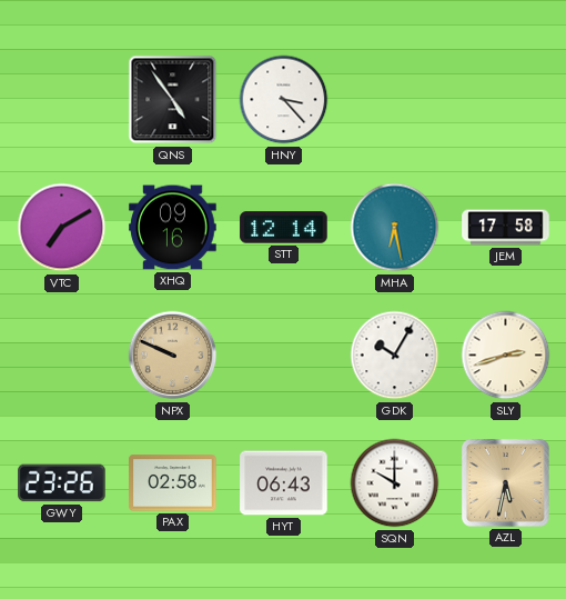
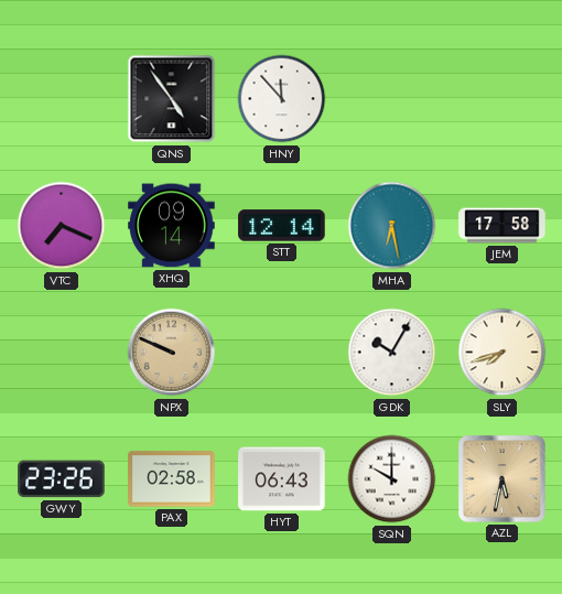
HNY: 3:23 -> 11:53
VTC: 7:10 -> 7:19
XHQ: 09:16 -> 09:14
SLY: 2:42 -> 7:42
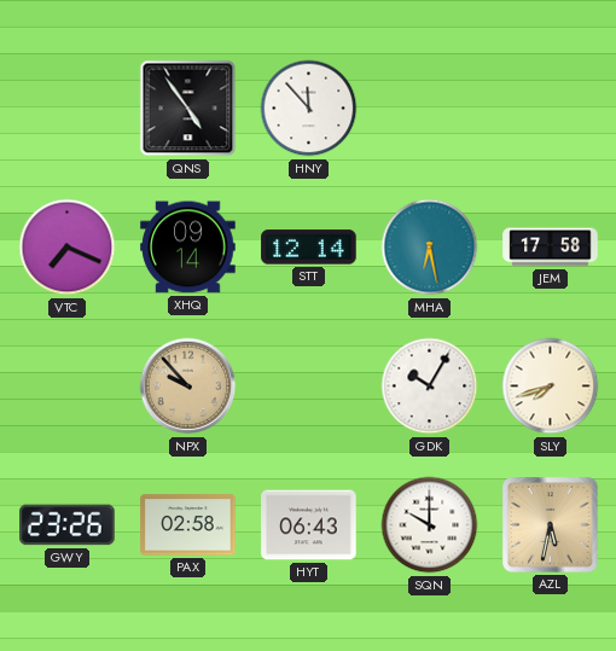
NPX: 9:49 -> 9:53
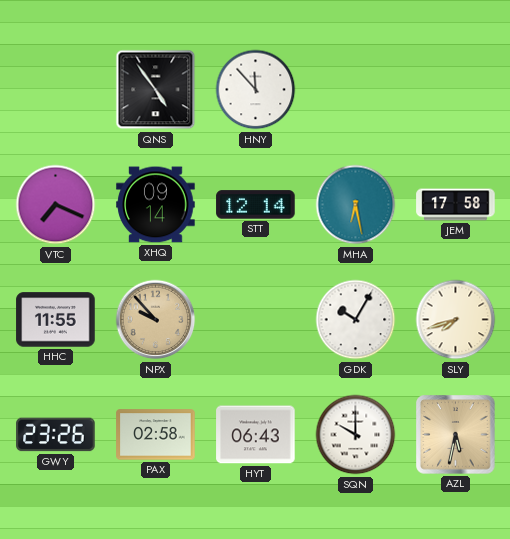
HHC: none -> 11:55
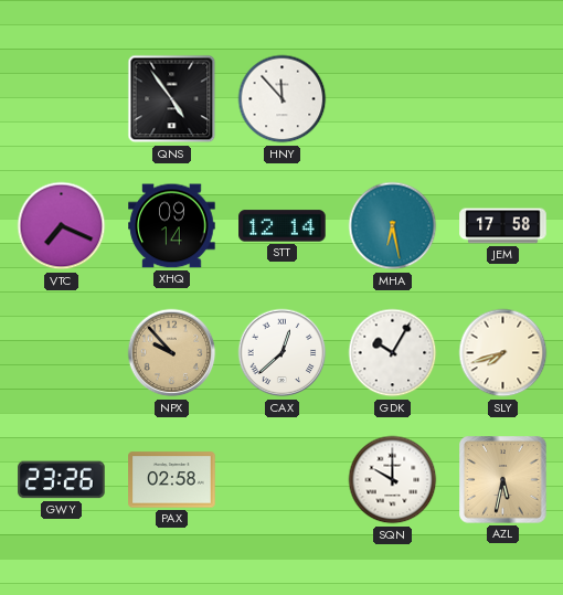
HHC: 11:55 -> none
CAX: none -> 12:38
HYT: 06:43 -> none
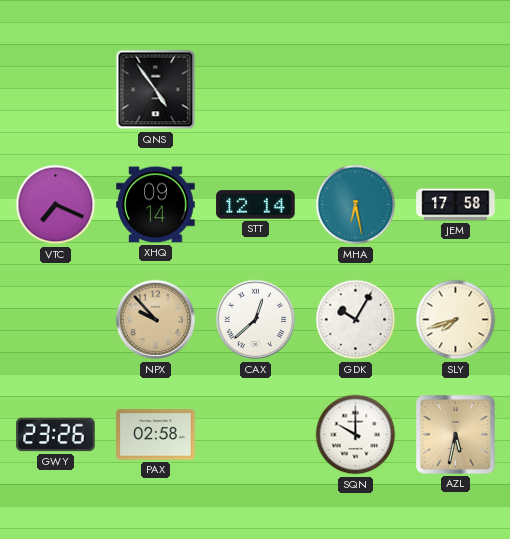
HNY: 11:53 -> none
